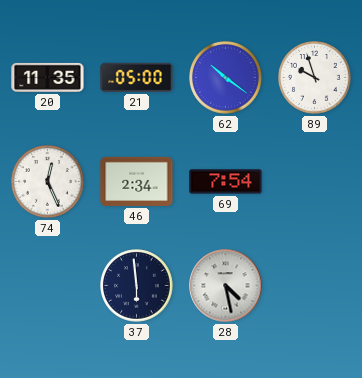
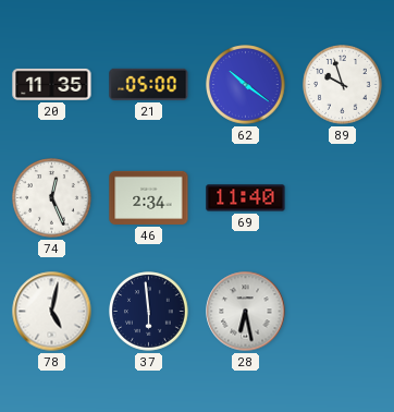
69: 7:54 -> 11:40
78: none -> 5:02
28: 4:28 -> 6:28
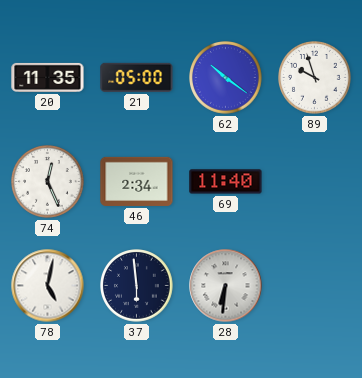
28: 6:28 -> 6:31
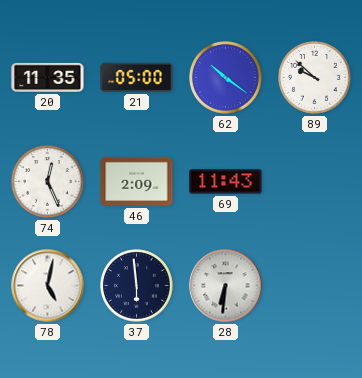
89: 9:57 -> 9:52
46: 2:34 -> 2:09
69: 11:40 -> 11:43
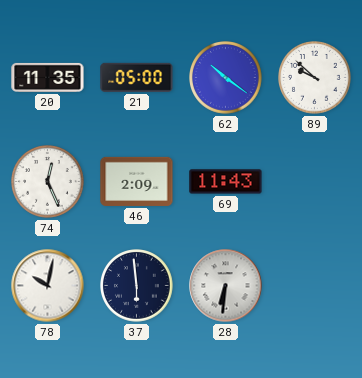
78: 5:02 -> 10:02
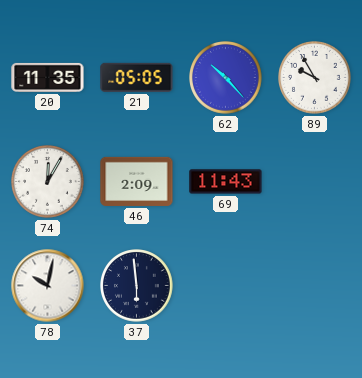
21: 05:00 -> 05:05
62: 10:21 -> 10:23
89: 9:52 -> 9:55
74: 12:26 -> 12:05
28: 6:31 -> none
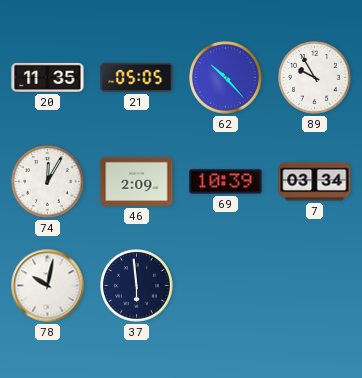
69: 11:43 -> 10:39
7: none -> 03:34
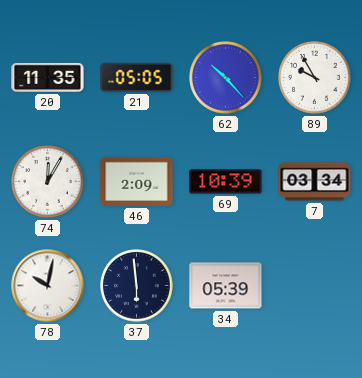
34: none -> 05:39
